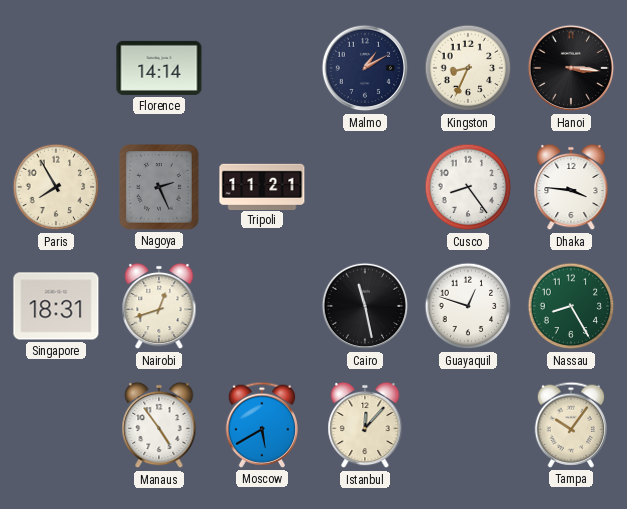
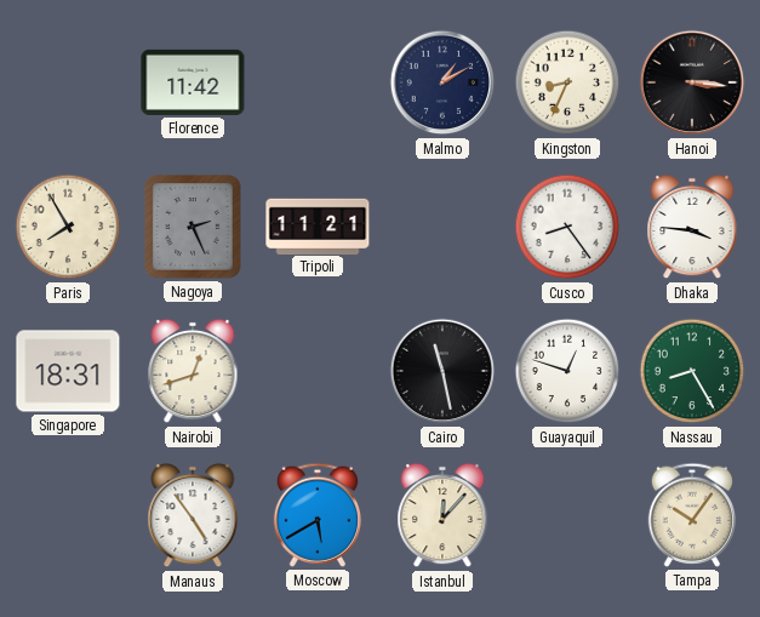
Florence: 14:14 -> 11:42
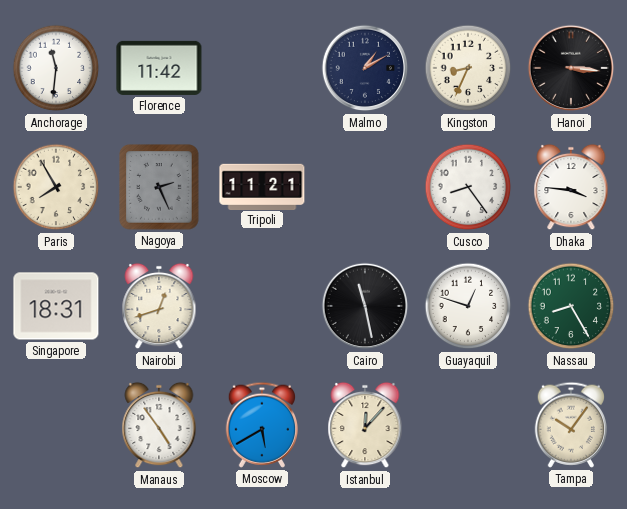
Anchorage: none -> 11:31
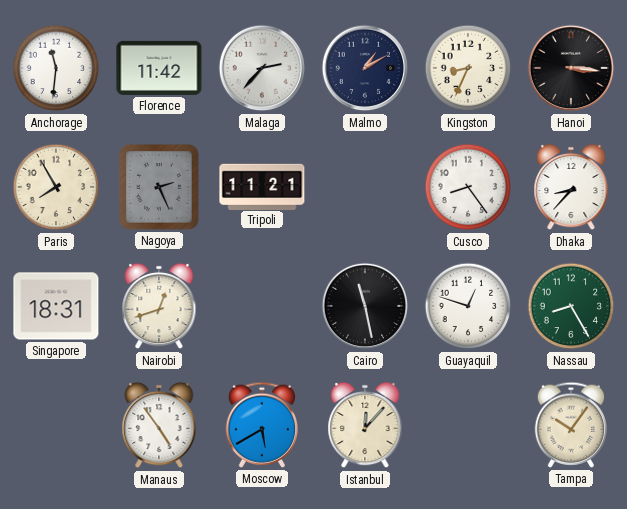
Malaga: none -> 2:37
Dhaka: 3:46 -> 8:37
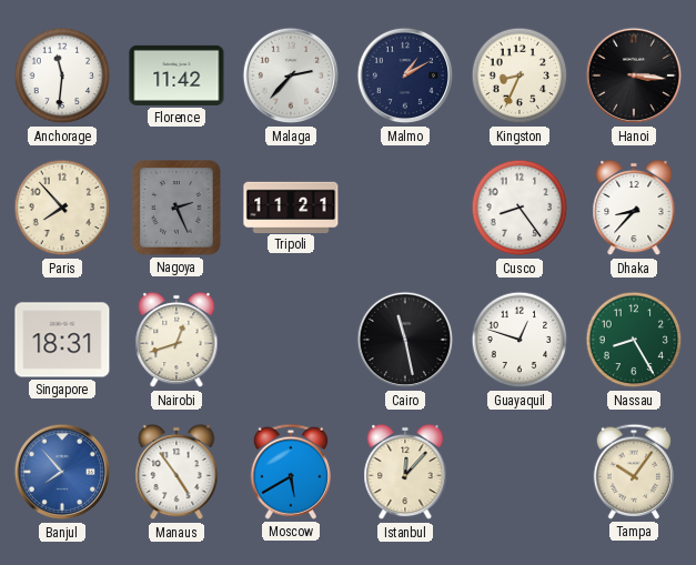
Paris: 7:55 -> 7:53
Banjul: none -> 7:53
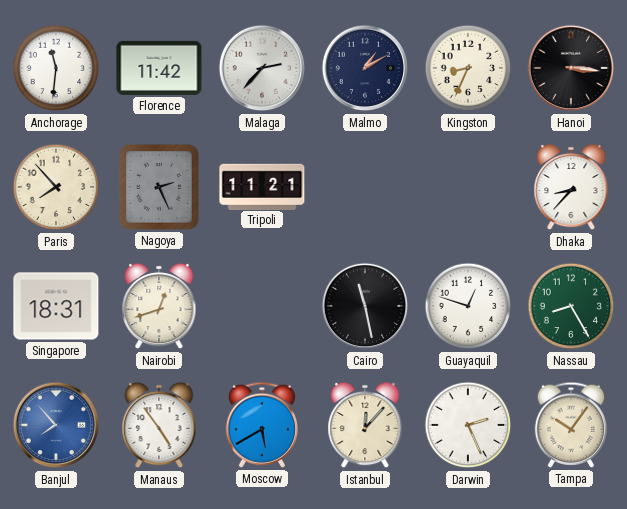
Cusco: 8:24 -> none
Darwin: none -> 2:26
